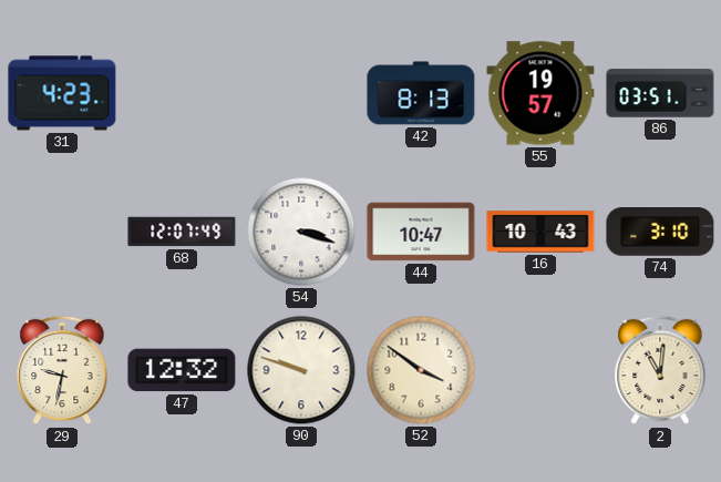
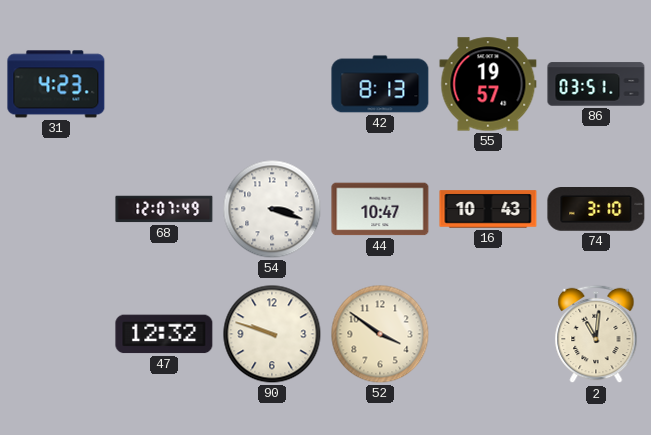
29: 9:32 -> none
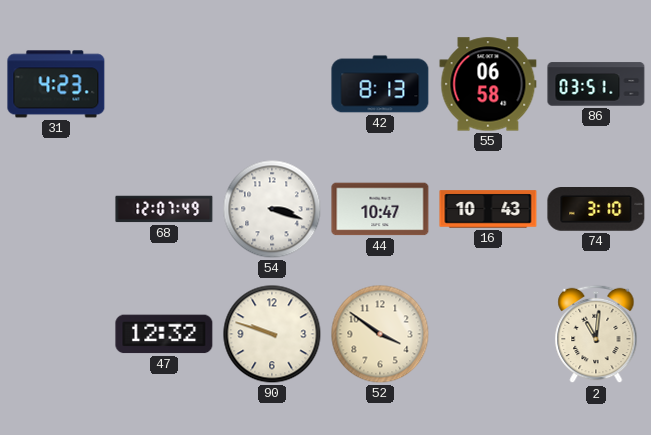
55: 19:57 -> 06:58
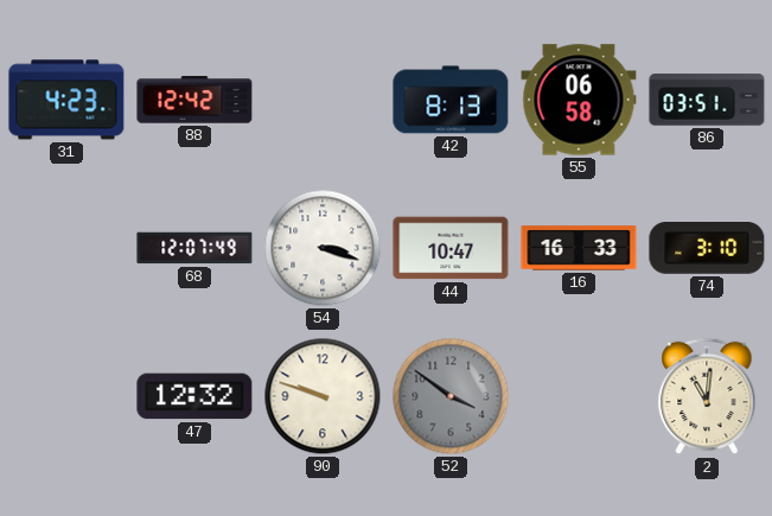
88: none -> 12:42
16: 10:43 -> 16:33
52 dial: cream -> grey
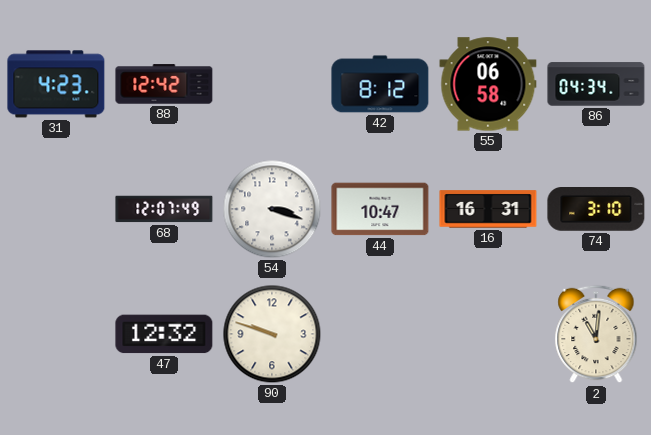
42: 8:13 -> 8:12
86: 03:51 -> 04:34
16: 16:33 -> 16:31
52: 3:51 -> none
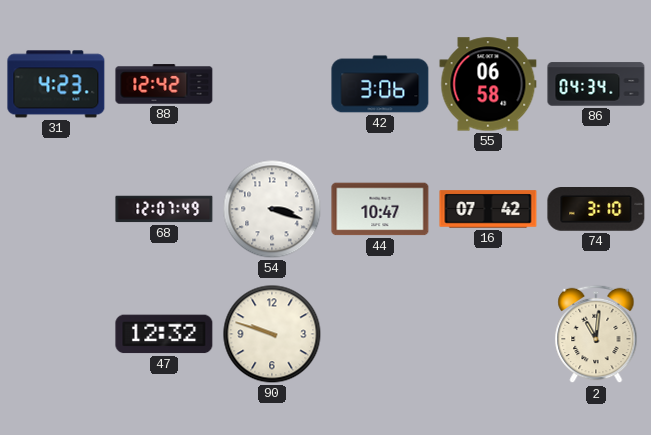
42: 8:12 -> 3:06
16: 16:31 -> 07:42
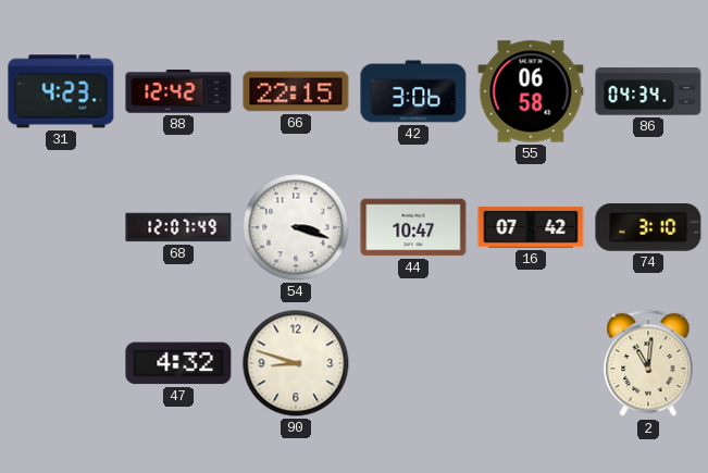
66: none -> 22:15
47: 12:32 -> 4:32
90: 9:48 -> 8:48
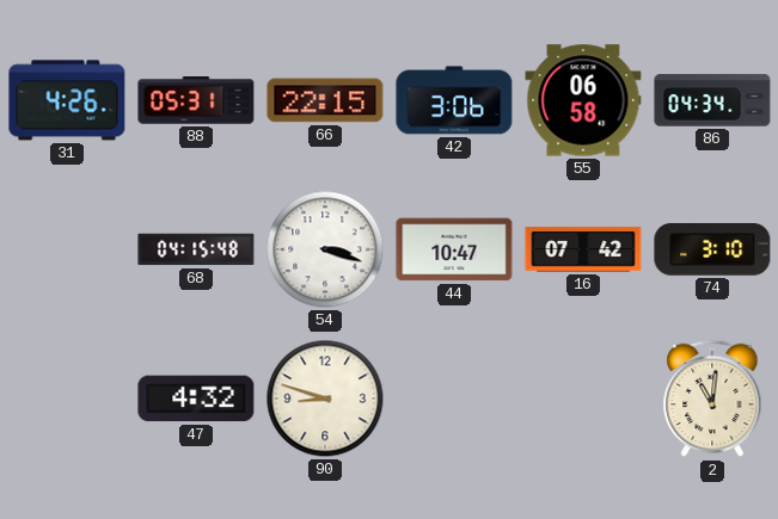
31: 4:23 -> 4:26
88: 12:42 -> 05:31
68: 12:07 -> 04:15
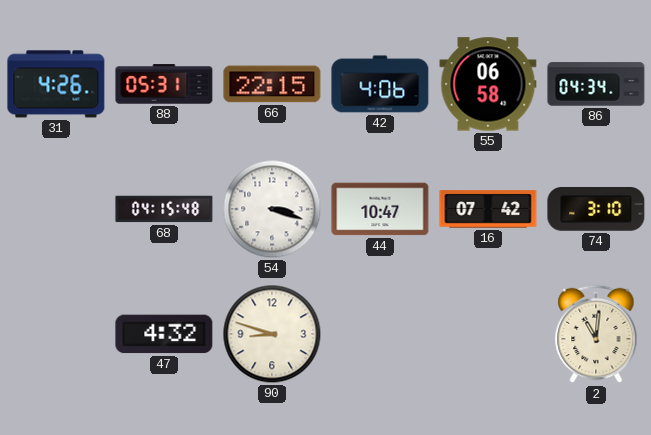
42: 3:06 -> 4:06
